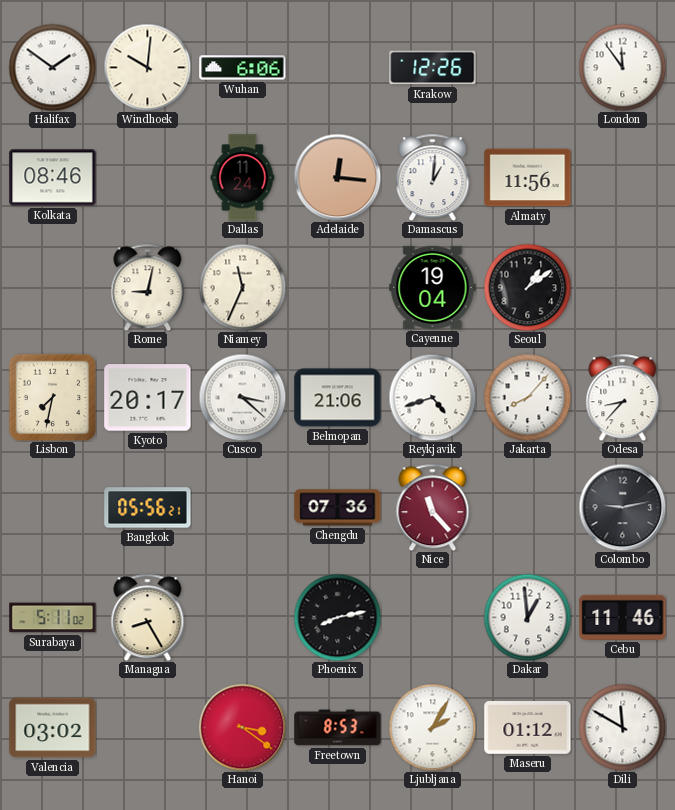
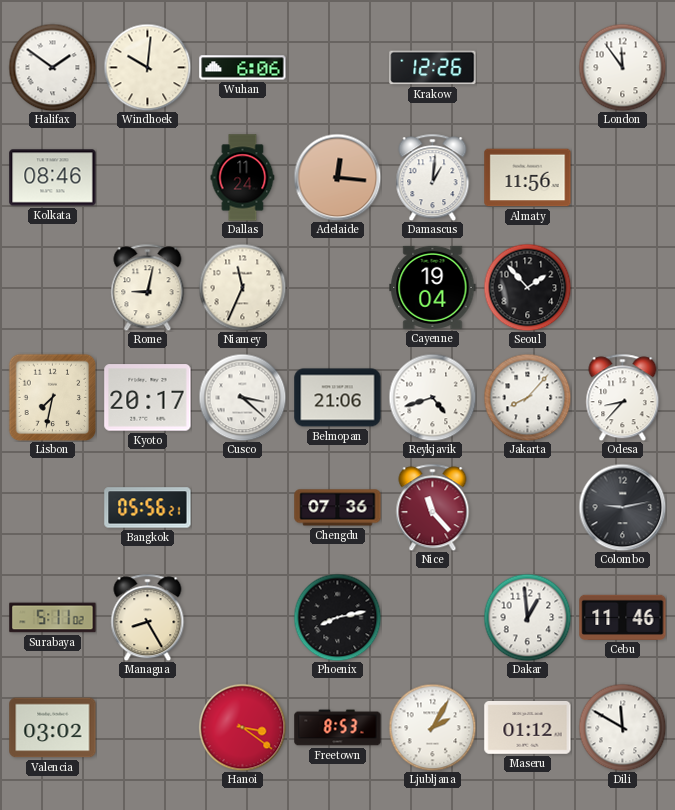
Seoul: 1:09 -> 1:53
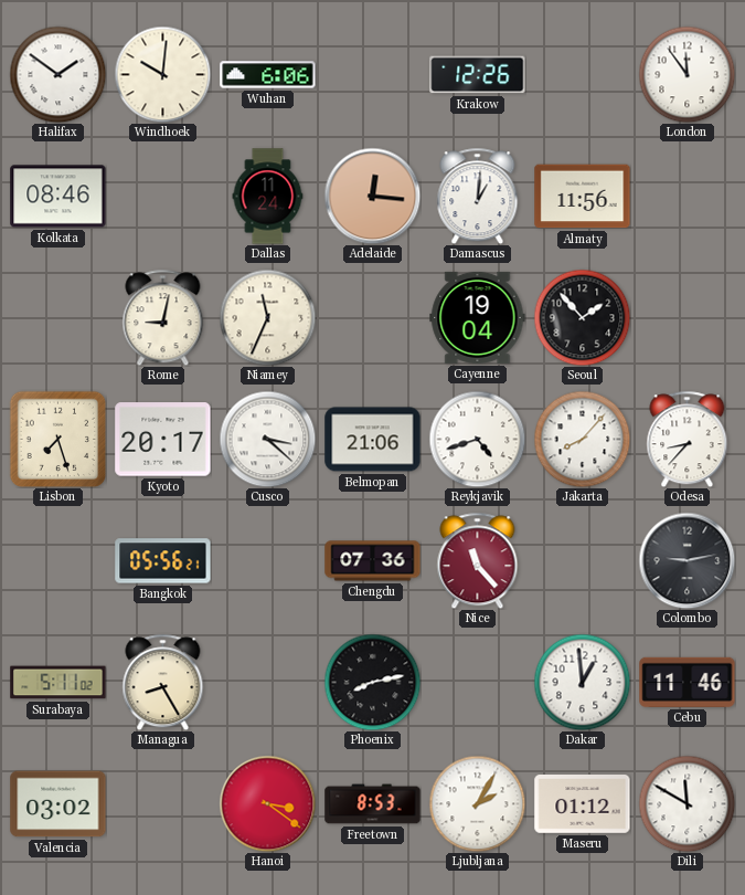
Lisbon: 7:32 -> 7:27
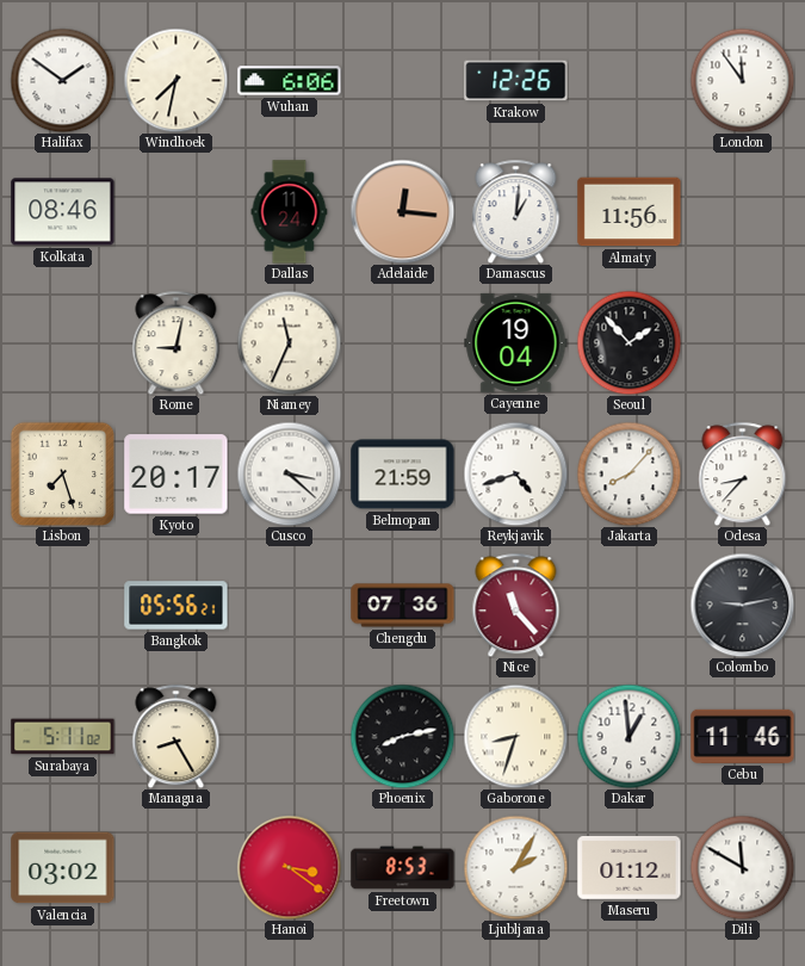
Windhoek: 10:01 -> 7:32
Belmopan: 21:06 -> 21:59
Gaborone: none -> 8:33
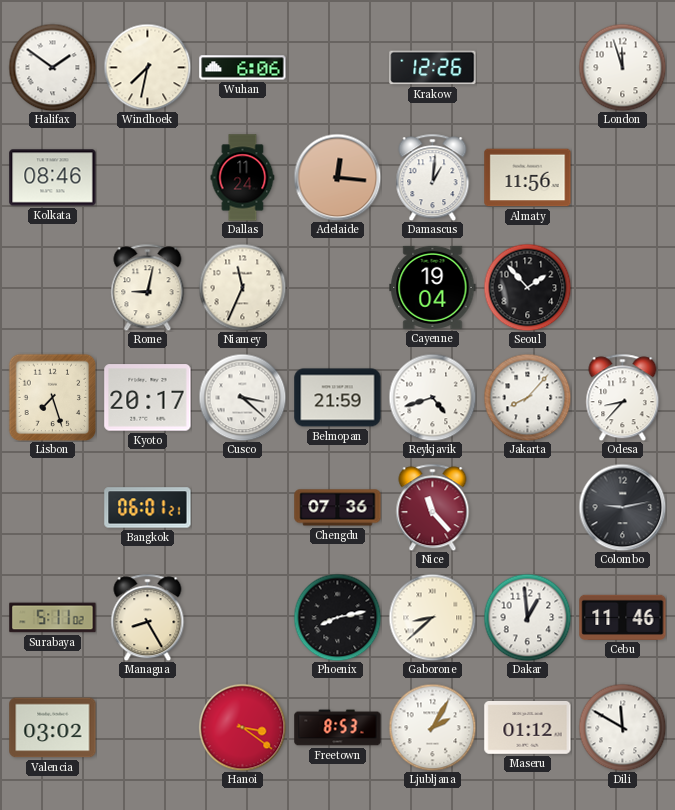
London: 11:54 -> 11:57
Bangkok: 05:56 -> 06:01
Gaborone: 8:33 -> 8:38
